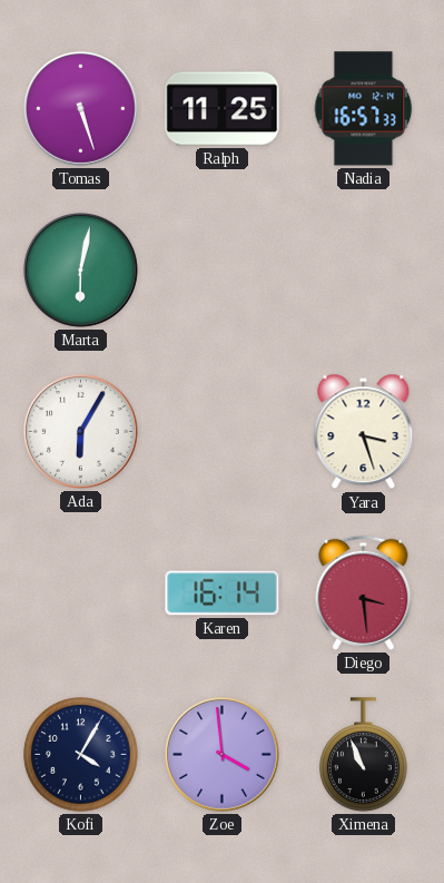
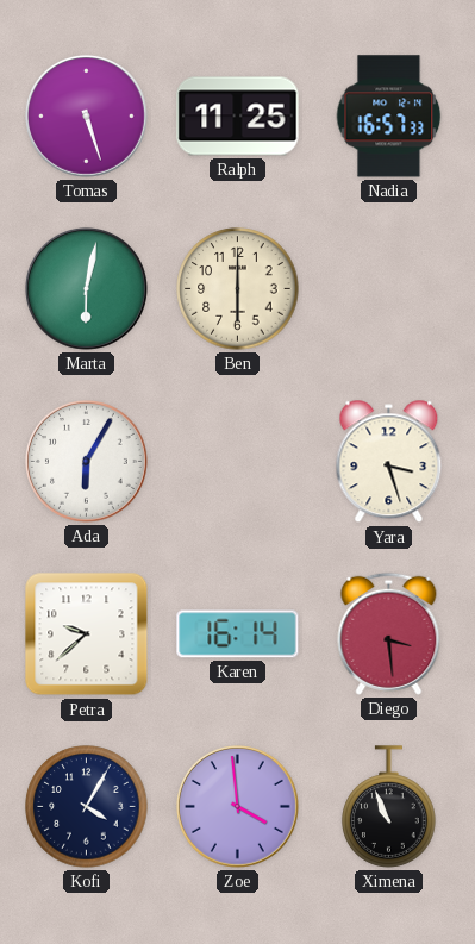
Ben: none -> 6:00
Petra: none -> 9:38
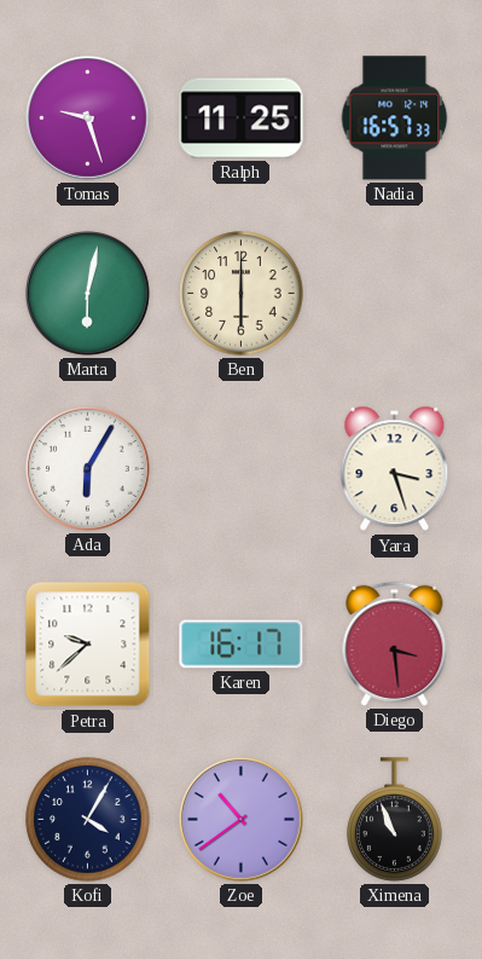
Tomas: 5:27 -> 9:27
Karen: 16:14 -> 16:17
Zoe: 3:59 -> 10:39
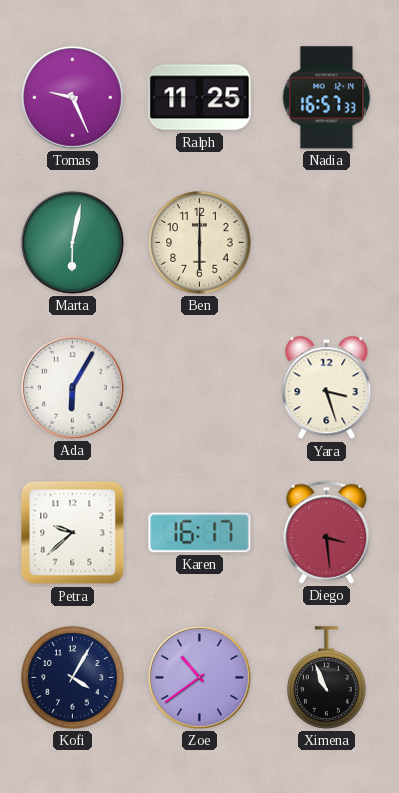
Tomas: 9:27 -> 9:26
